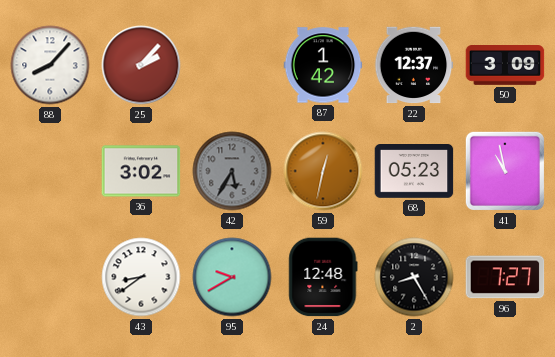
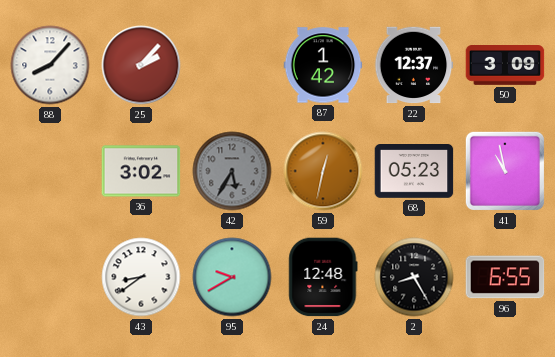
96: 7:27 -> 6:55
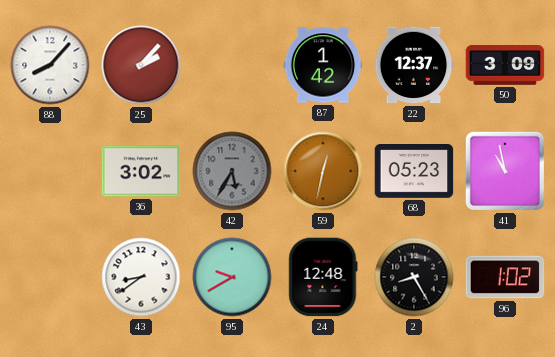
96: 6:55 -> 1:02
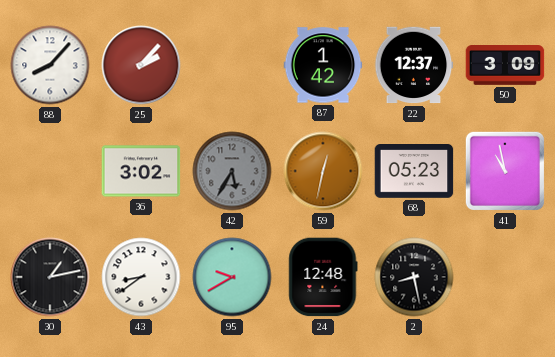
30: none -> 1:13
2: 8:25 -> 8:28
96: 1:02 -> none
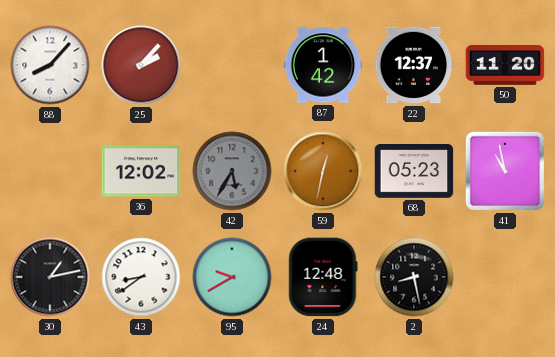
50: 3:09 -> 11:20
36: 3:02 -> 12:02
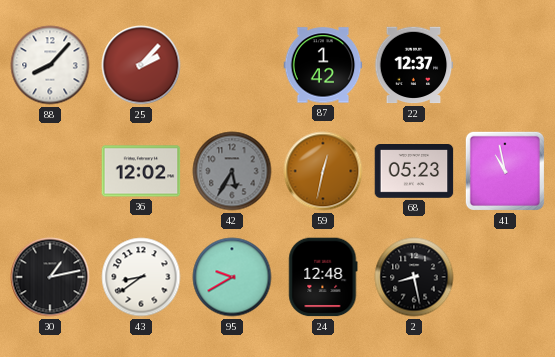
50: 11:20 -> none
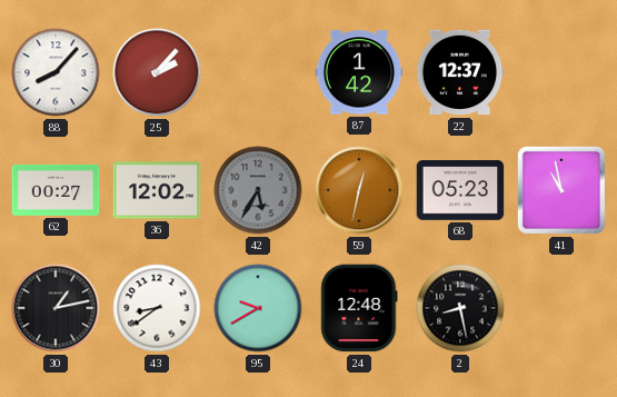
62: none -> 00:27
